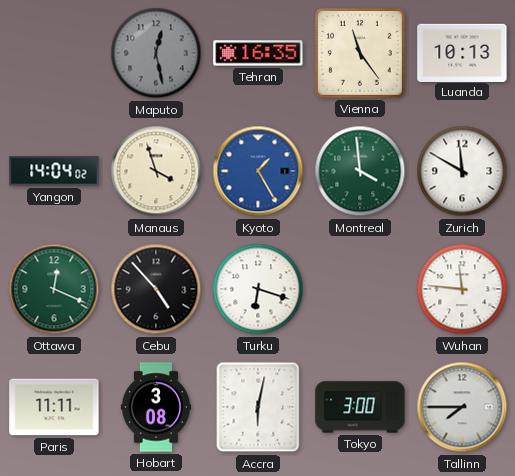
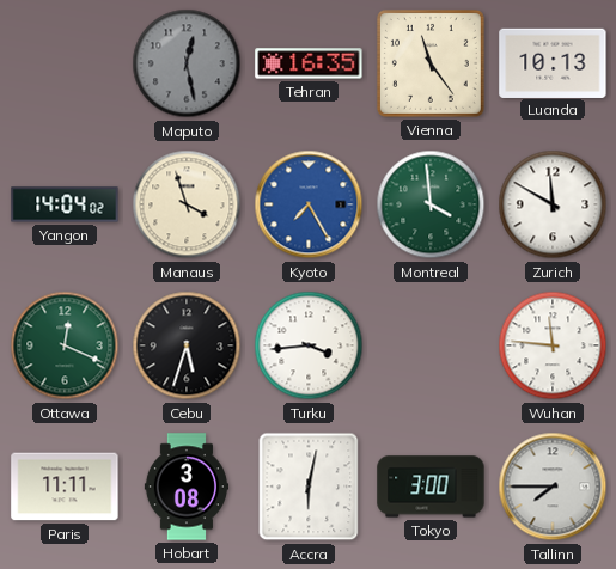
Kyoto: 1:25 -> 7:25
Cebu: 4:53 -> 5:33
Turku: 6:18 -> 3:44
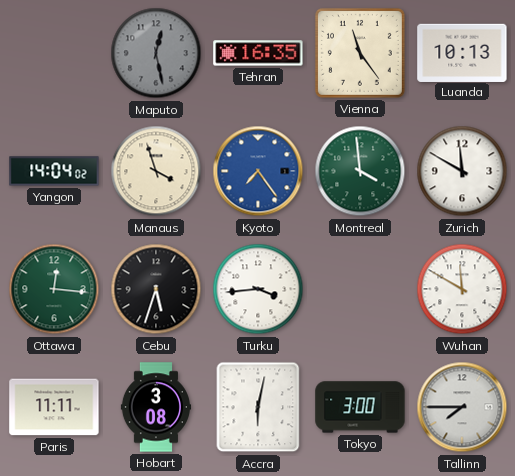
Kyoto: 7:25 -> 7:24
Ottawa: 12:19 -> 12:16
Wuhan: 11:46 -> 11:50
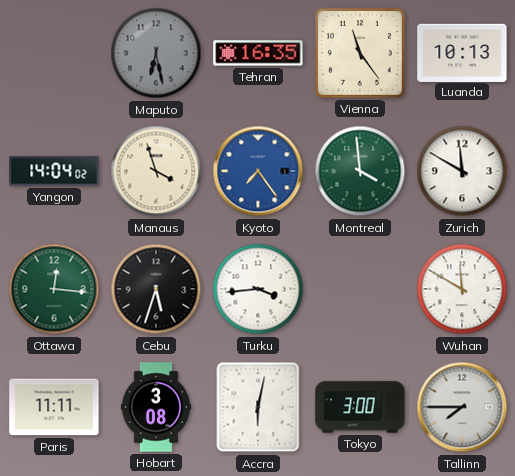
Maputo: 12:28 -> 6:28
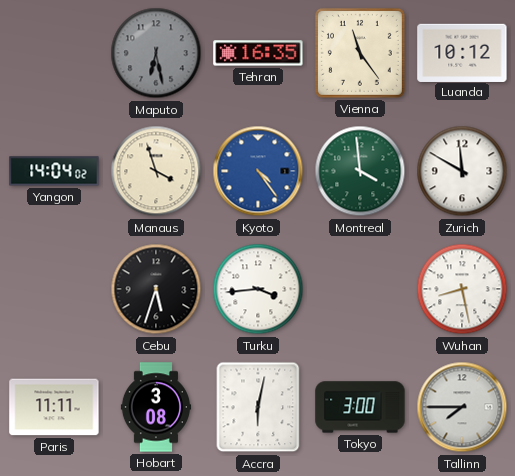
Luanda: 10:13 -> 10:12
Kyoto: 7:24 -> 4:24
Ottawa: 12:16 -> none
Wuhan: 11:50 -> 8:28
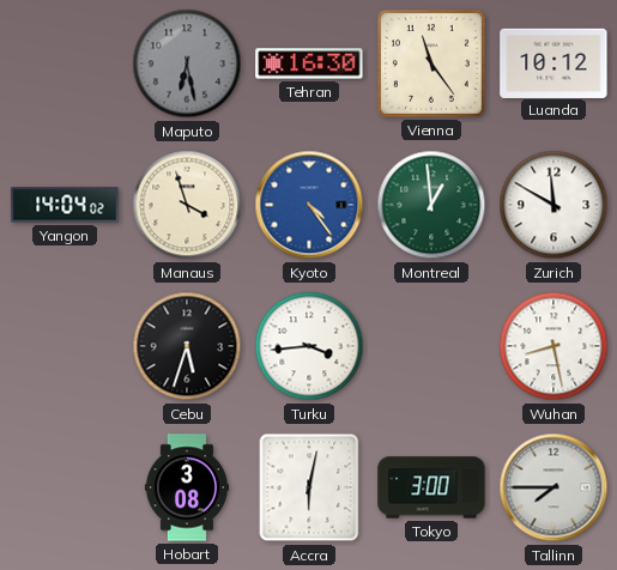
Tehran: 16:35 -> 16:30
Montreal: 3:59 -> 12:59
Paris: 11:11 -> none
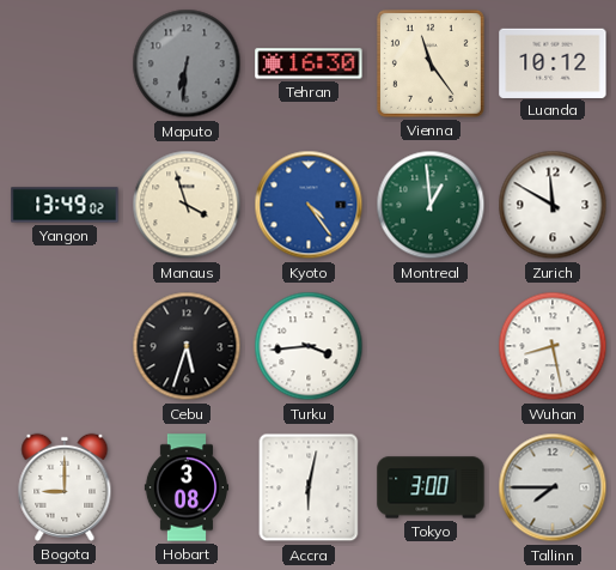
Maputo: 6:28 -> 6:31
Yangon: 14:04 -> 13:49
Bogota: none -> 9:00
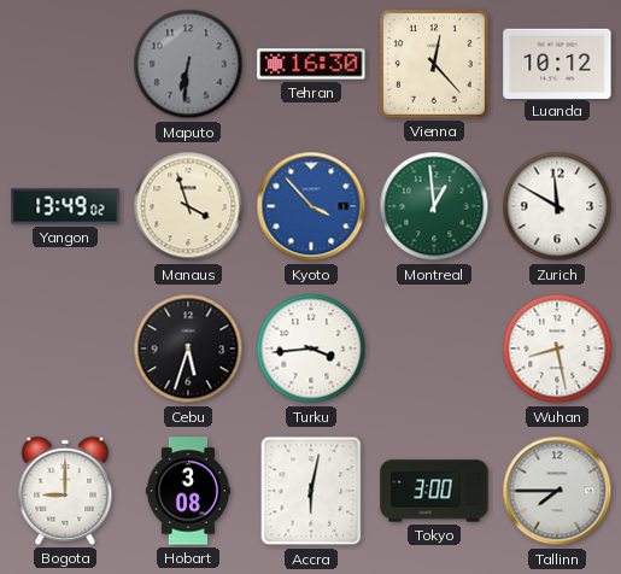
Vienna: 11:24 -> 12:23
Kyoto: 4:24 -> 3:53
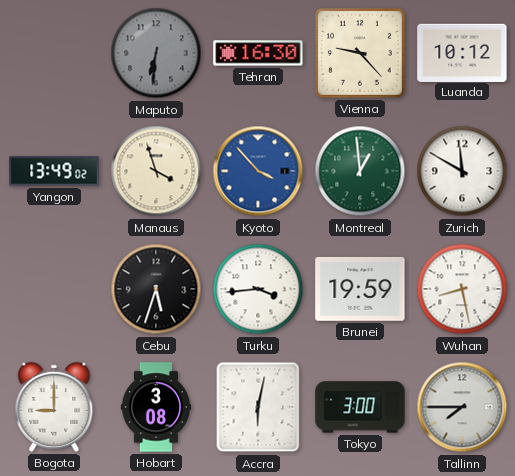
Vienna: 12:23 -> 9:23
Brunei: none -> 19:59
